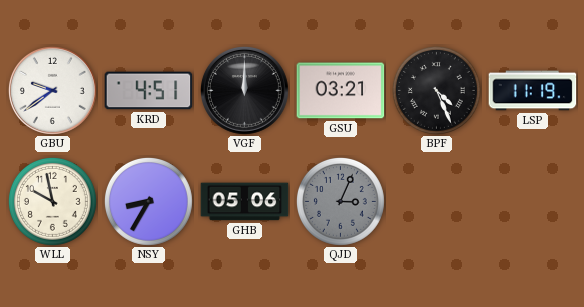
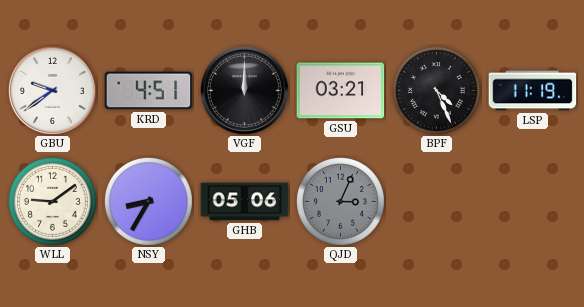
WLL: 9:58 -> 9:09
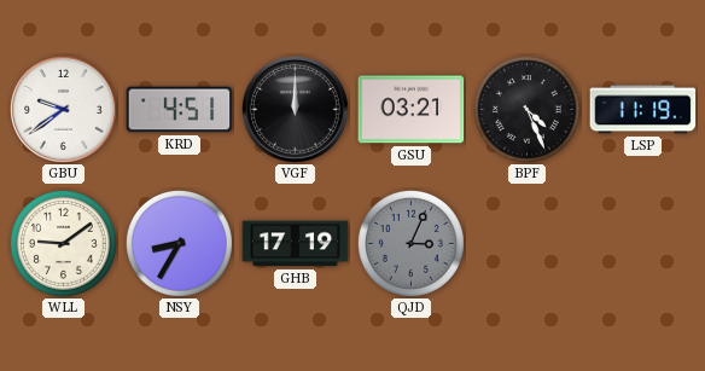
GHB: 05:06 -> 17:19
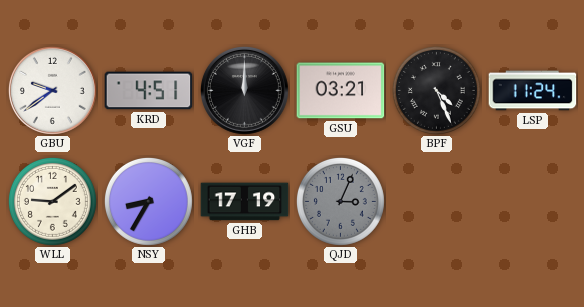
LSP: 11:19 -> 11:24
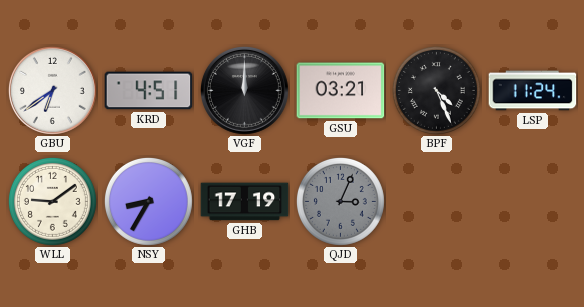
GBU: 9:39 -> 6:39
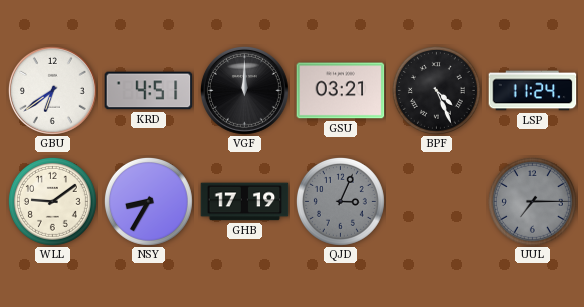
UUL: none -> 7:15
